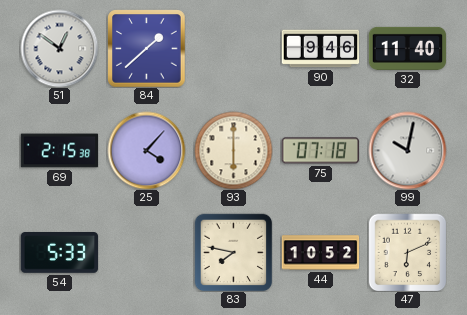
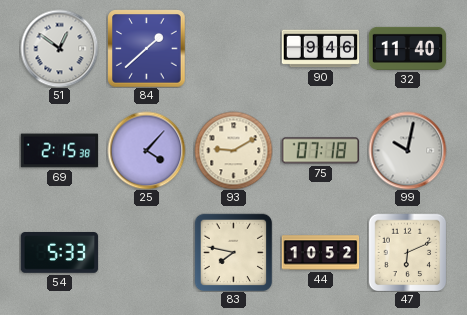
93: 6:00 -> 9:10
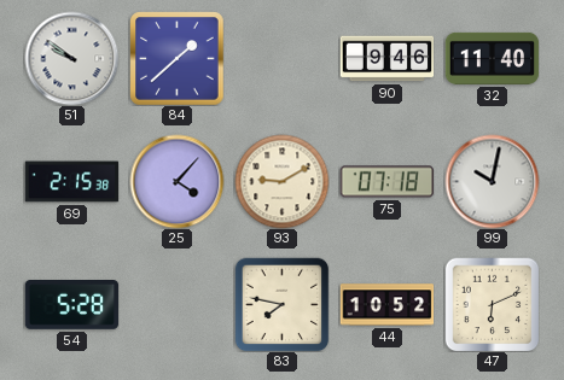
51: 12:51 -> 9:51
54: 5:33 -> 5:28
